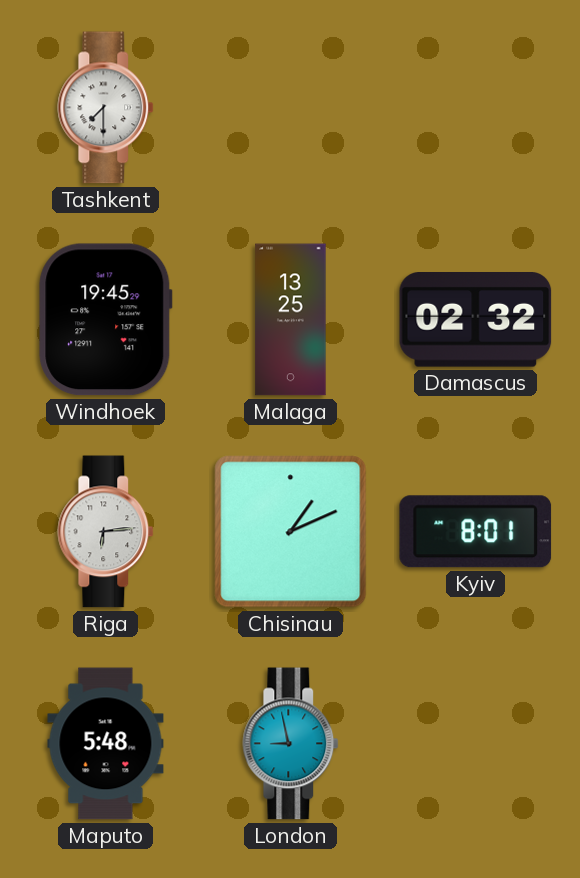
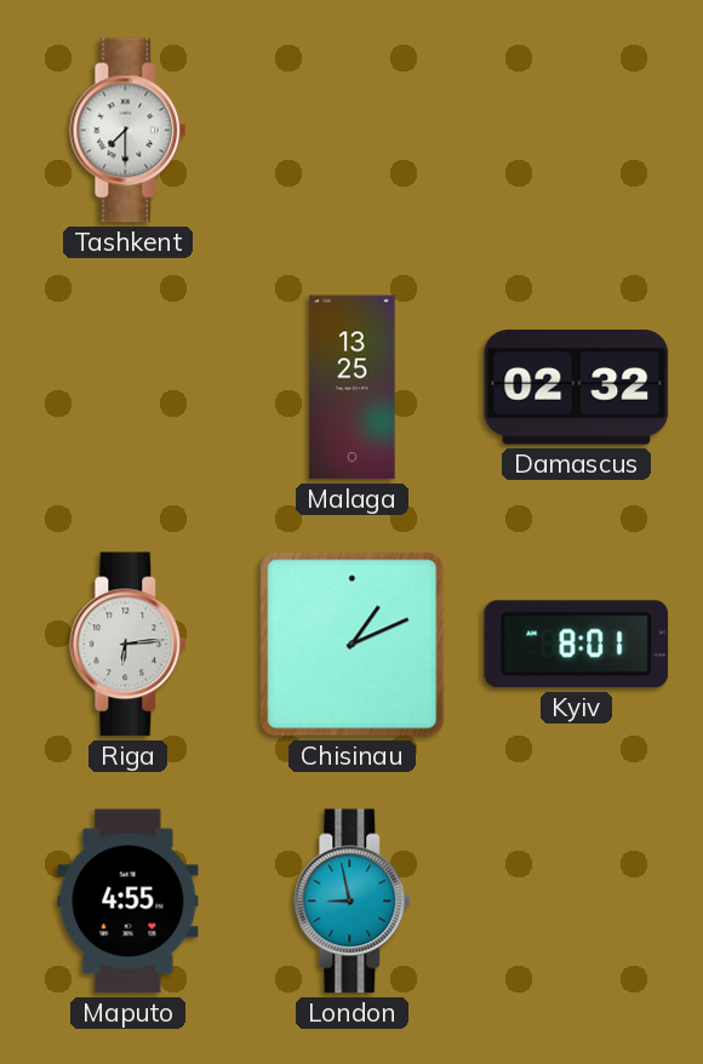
Windhoek: 19:45 -> none
Maputo: 5:48 -> 4:55
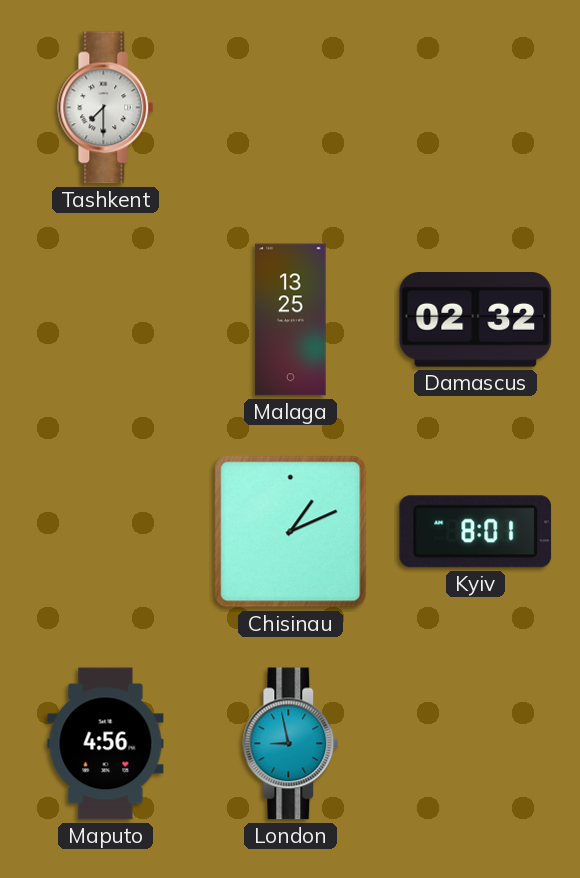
Riga: 6:14 -> none
Maputo: 4:55 -> 4:56
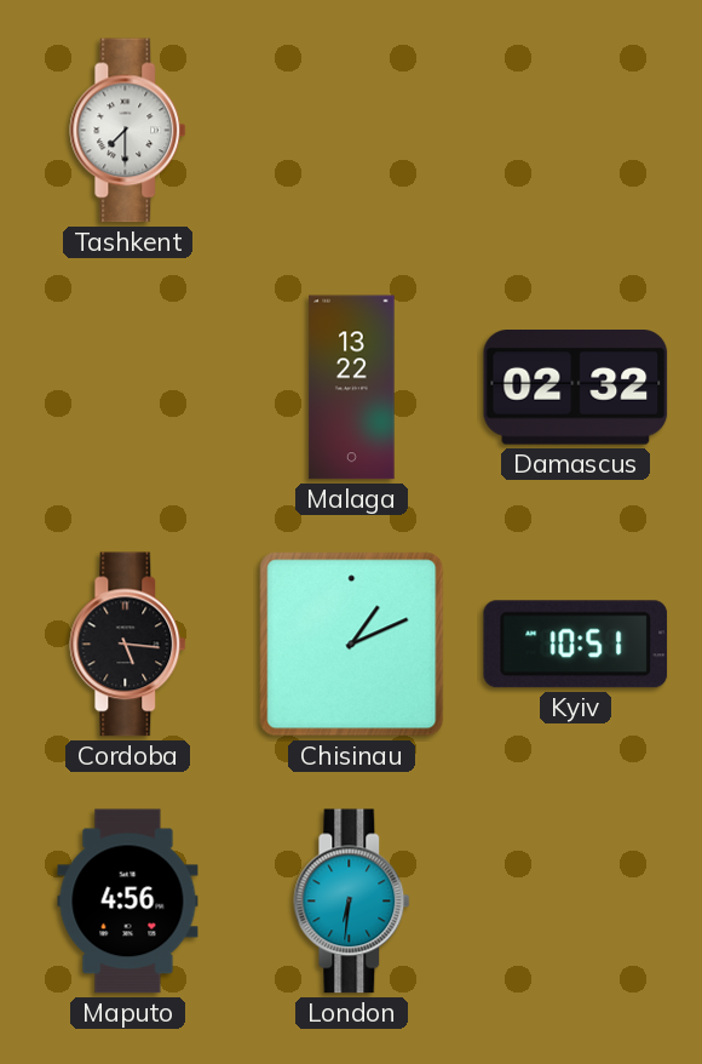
Malaga: 13:25 -> 13:22
Cordoba: none -> 5:16
Kyiv: 8:01 -> 10:51
London: 8:58 -> 6:31
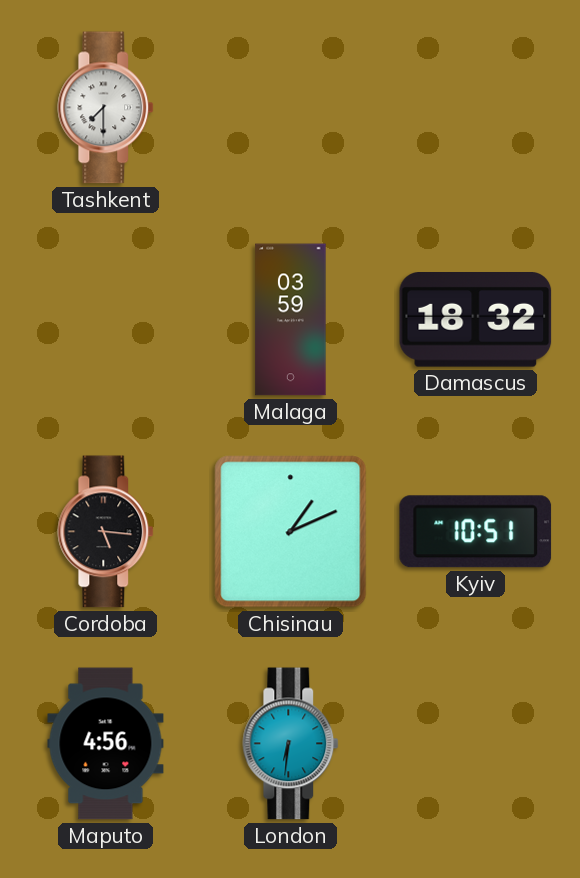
Malaga: 13:22 -> 03:59
Damascus: 02:32 -> 18:32
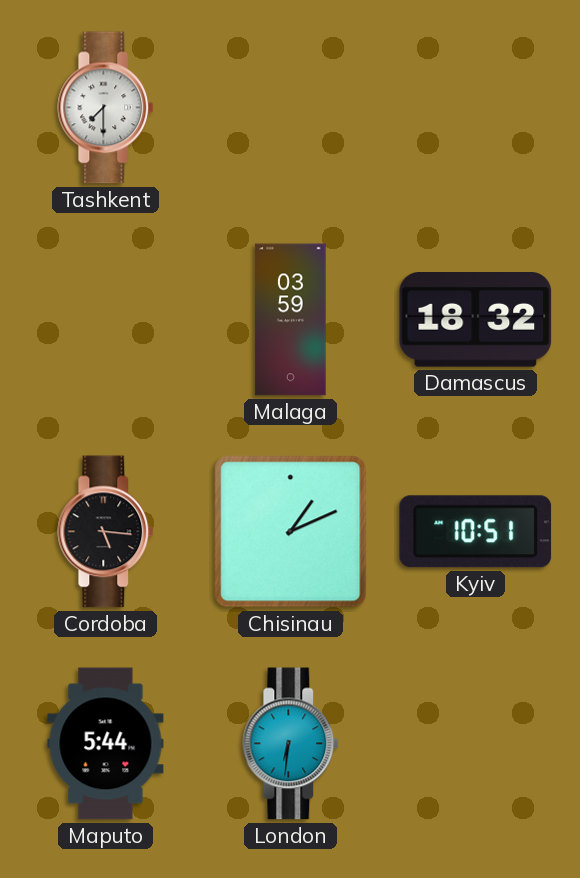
Maputo: 4:56 -> 5:44
